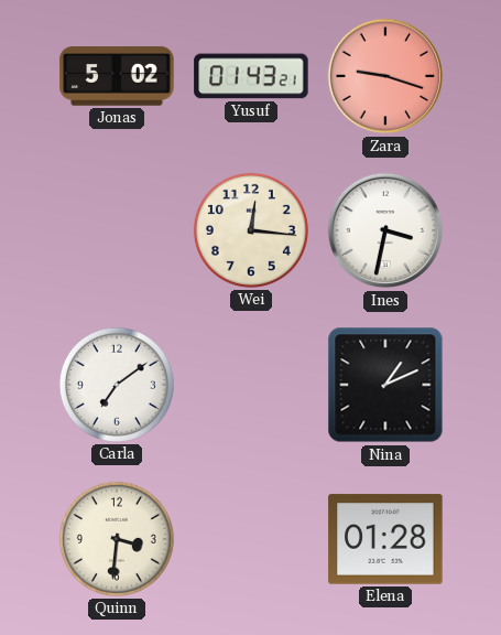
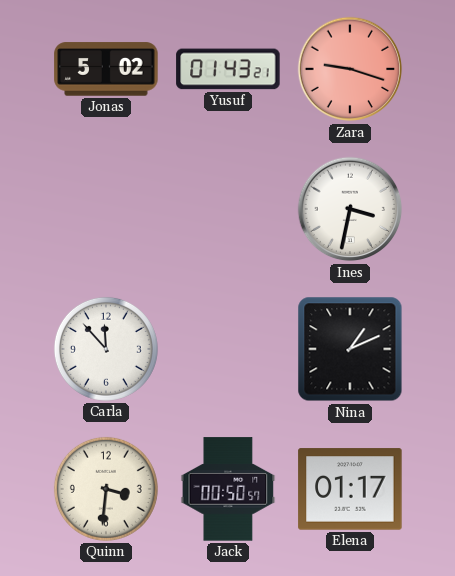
Wei: 12:16 -> none
Carla: 7:09 -> 11:53
Jack: none -> 00:50
Elena: 01:28 -> 01:17
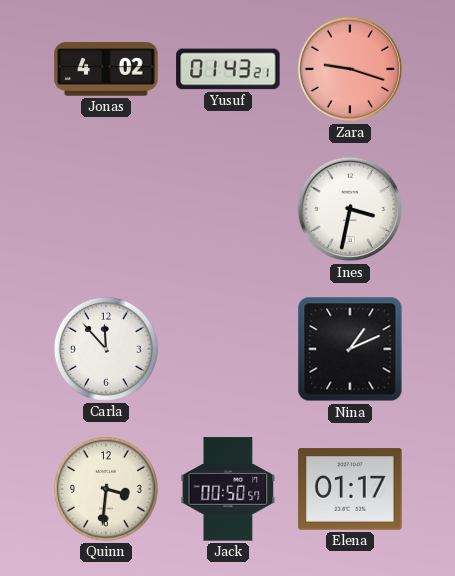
Jonas: 5:02 -> 4:02
